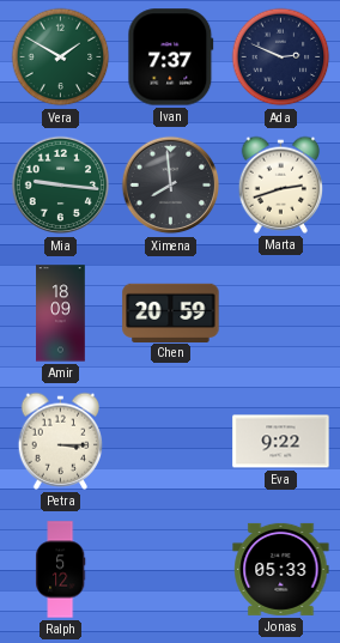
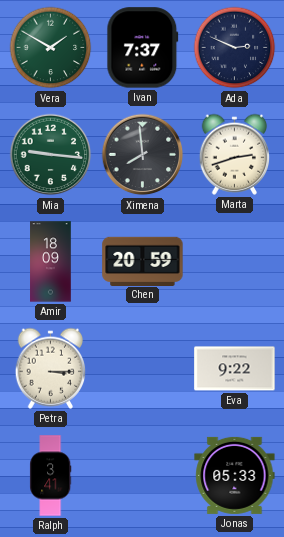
Ralph: 5:12 -> 3:41
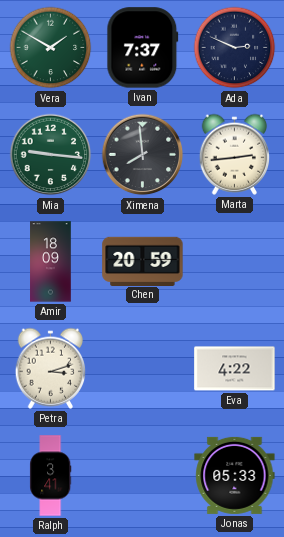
Marta: 2:42 -> 2:44
Petra: 3:15 -> 3:12
Eva: 9:22 -> 4:22
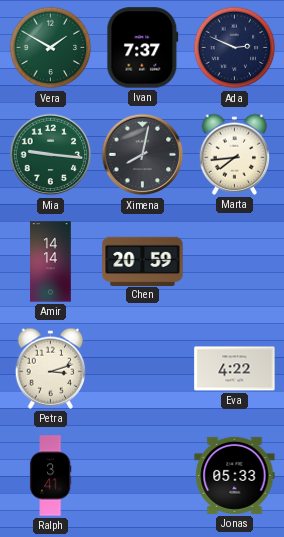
Ximena: 7:59 -> 8:02
Marta: 2:44 -> 7:44
Amir: 18:09 -> 14:14
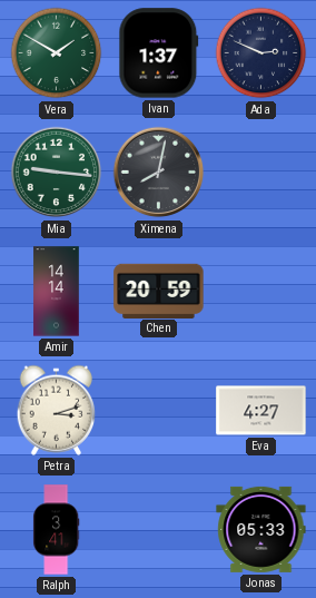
Ivan: 7:37 -> 1:37
Marta: 7:44 -> none
Eva: 4:22 -> 4:27
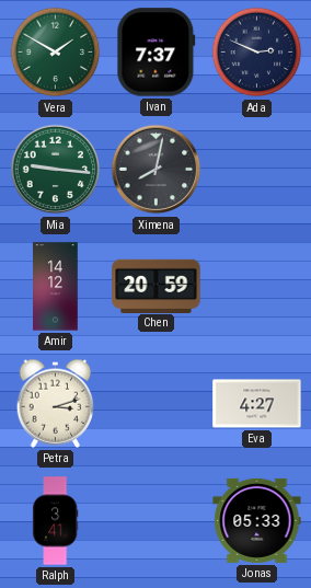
Ivan: 1:37 -> 7:37
Amir: 14:14 -> 14:12
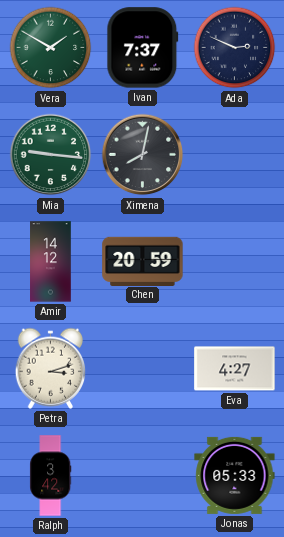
Ralph: 3:41 -> 3:42
